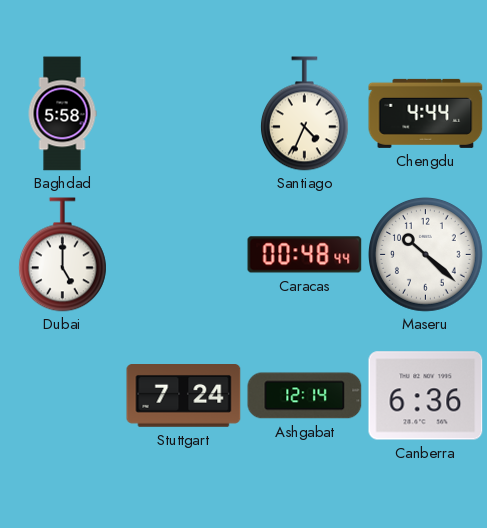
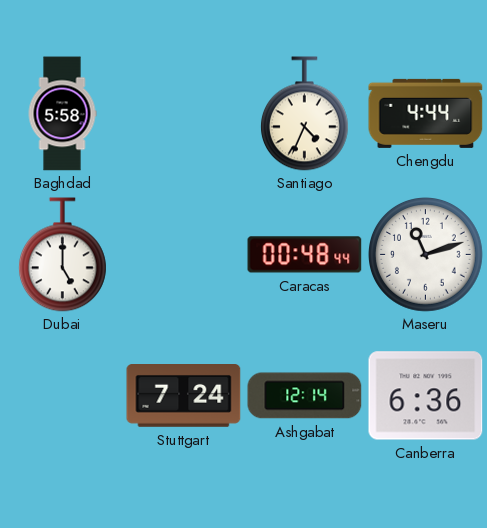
Maseru: 10:22 -> 11:12
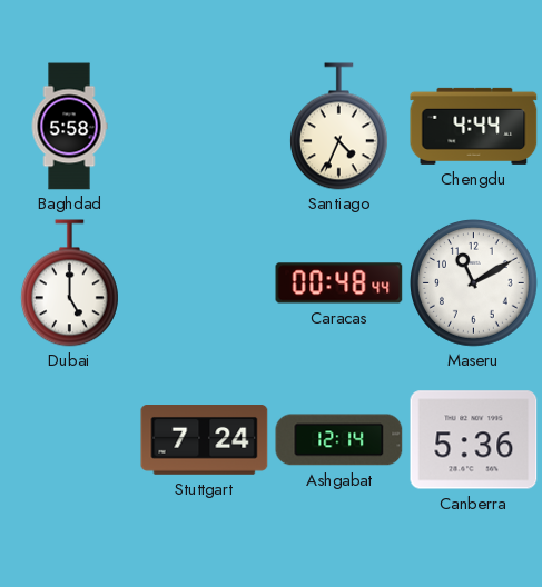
Maseru: 11:12 -> 11:10
Canberra: 6:36 -> 5:36
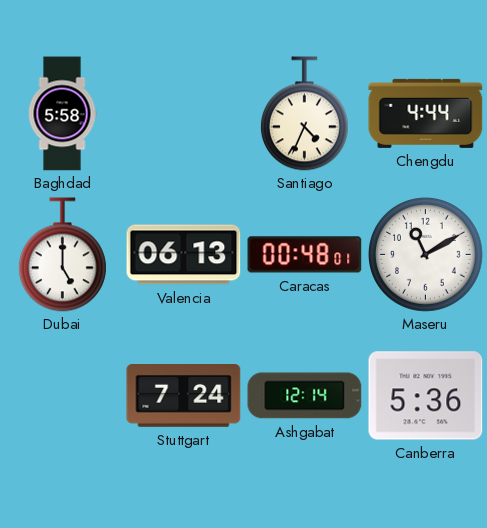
Valencia: none -> 06:13
Caracas: 00:48:44 -> 00:48:01
